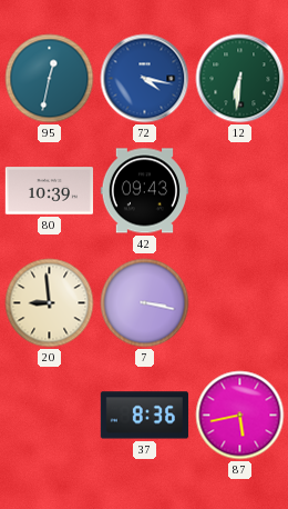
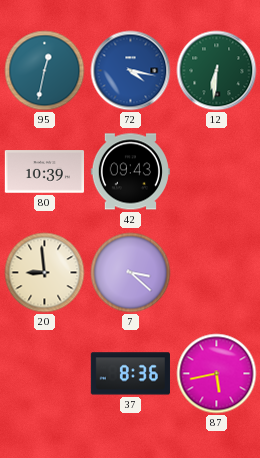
7: 3:17 -> 3:22
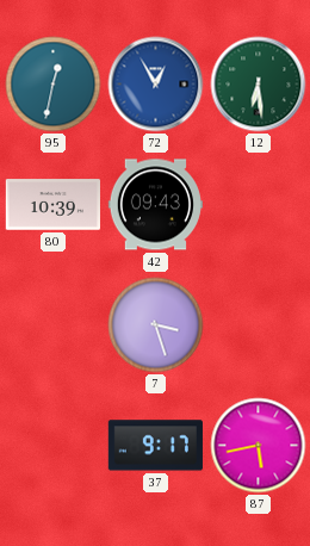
72: 4:17 -> 12:55
12: 6:31 -> 6:29
20: 8:59 -> none
7: 3:22 -> 3:27
37: 8:36 -> 9:17
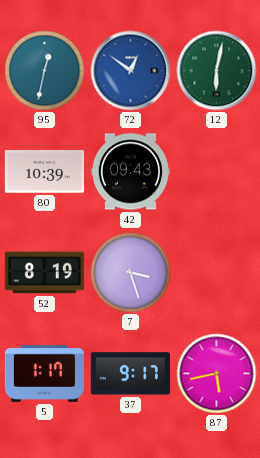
72: 12:55 -> 12:51
12: 6:29 -> 6:02
52: none -> 8:19
5: none -> 1:17
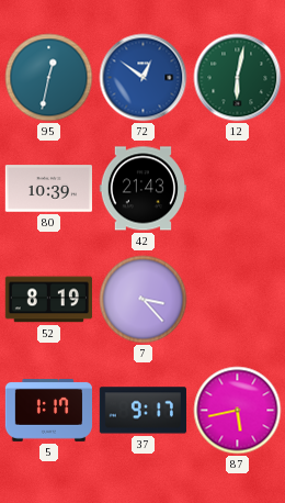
42: 09:43 -> 21:43
7: 3:27 -> 3:23
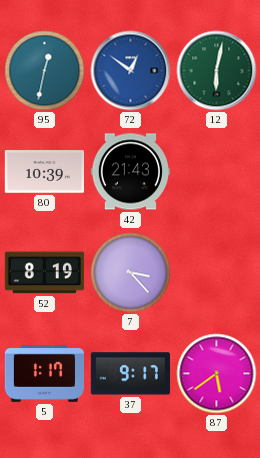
87: 5:43 -> 5:39
